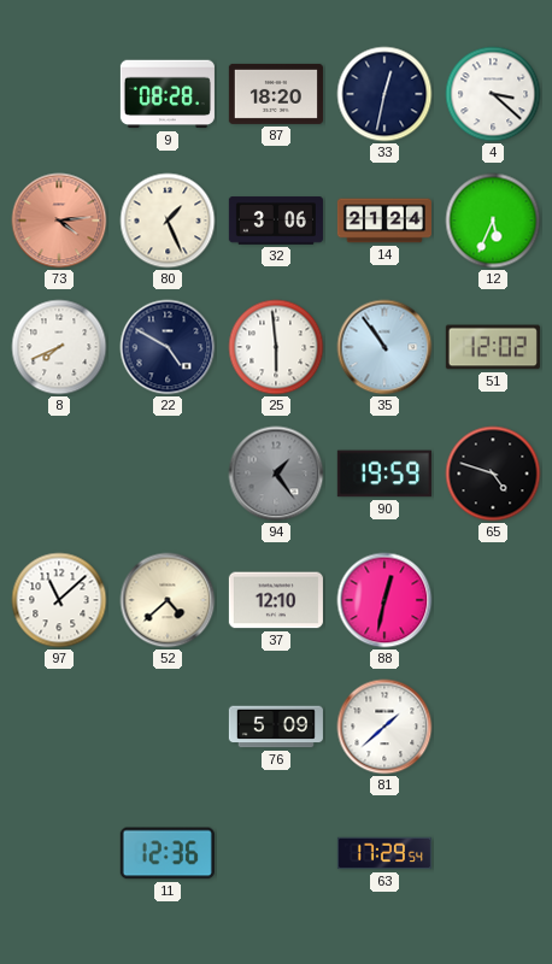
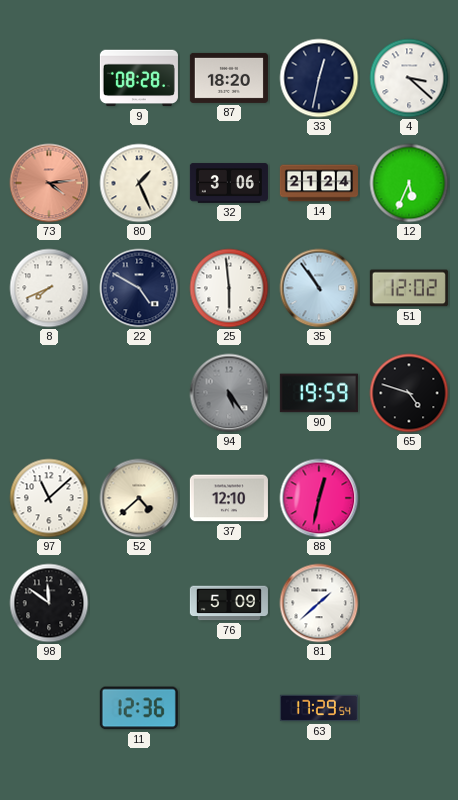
94: 1:24 -> 5:24
98: none -> 11:51
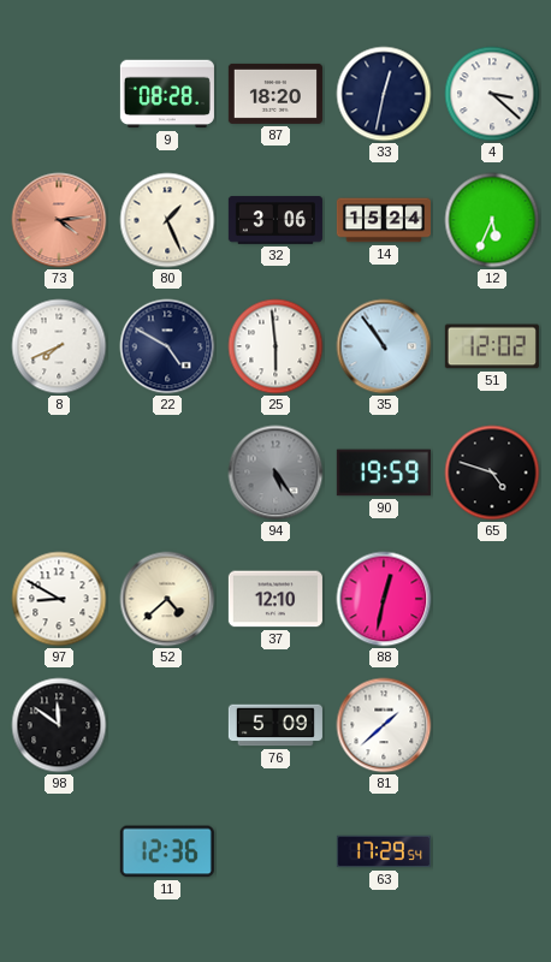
14: 21:24 -> 15:24
97: 11:08 -> 8:50
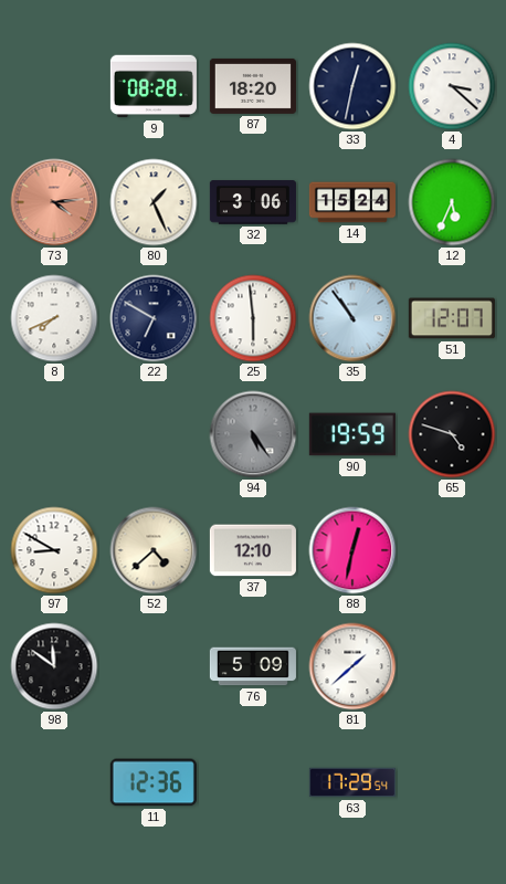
22: 4:50 -> 6:50
51: 12:02 -> 12:07
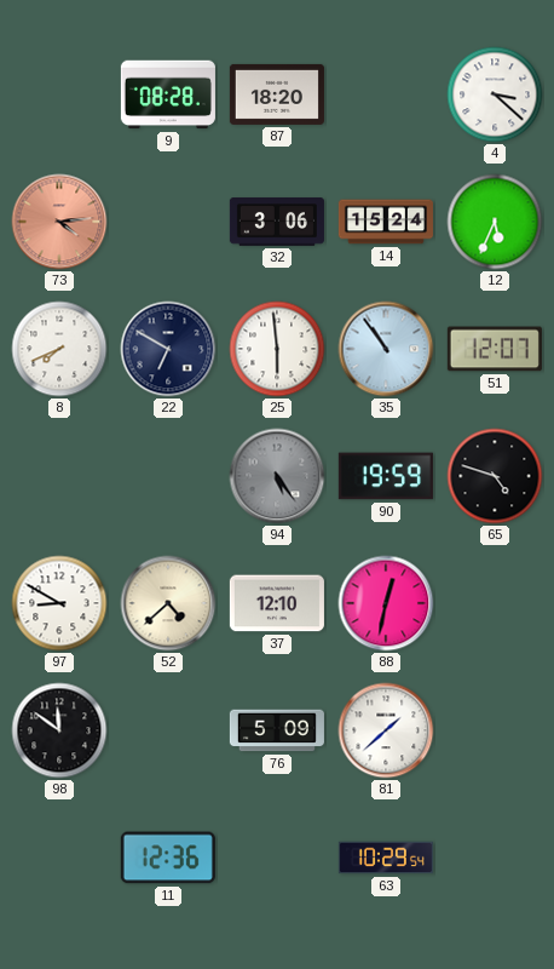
33: 12:32 -> none
80: 1:26 -> none
63: 17:29 -> 10:29
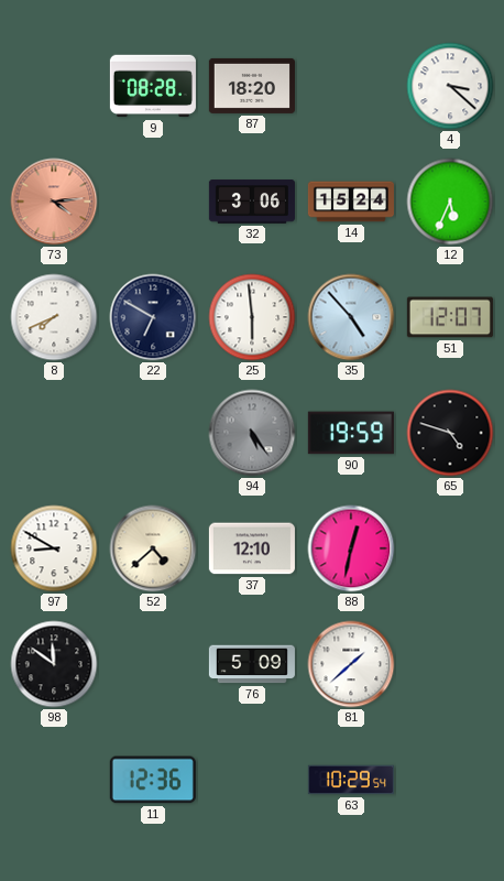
35: 10:54 -> 4:53
